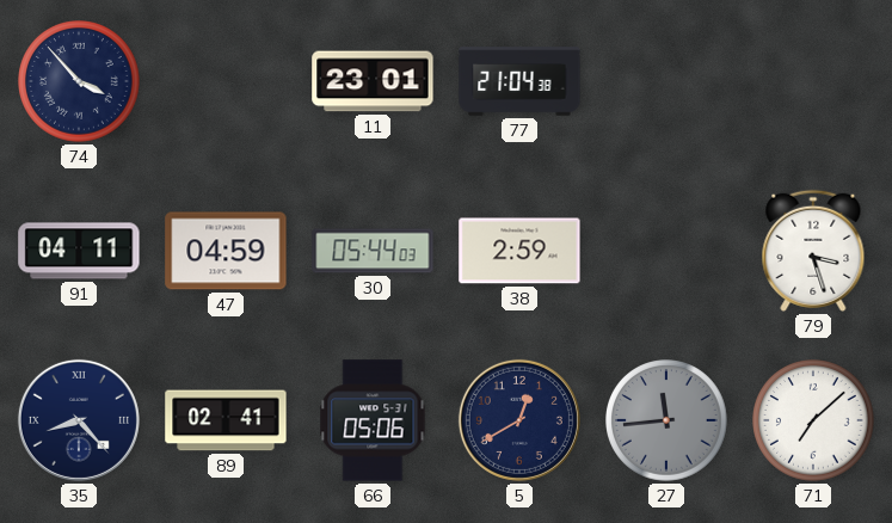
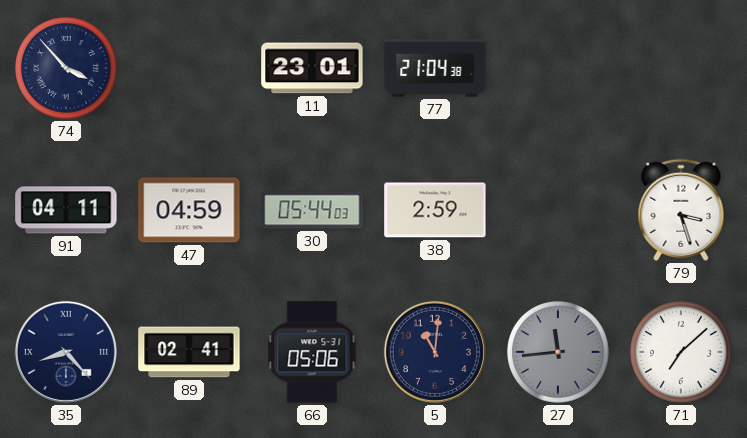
5: 12:40 -> 11:01
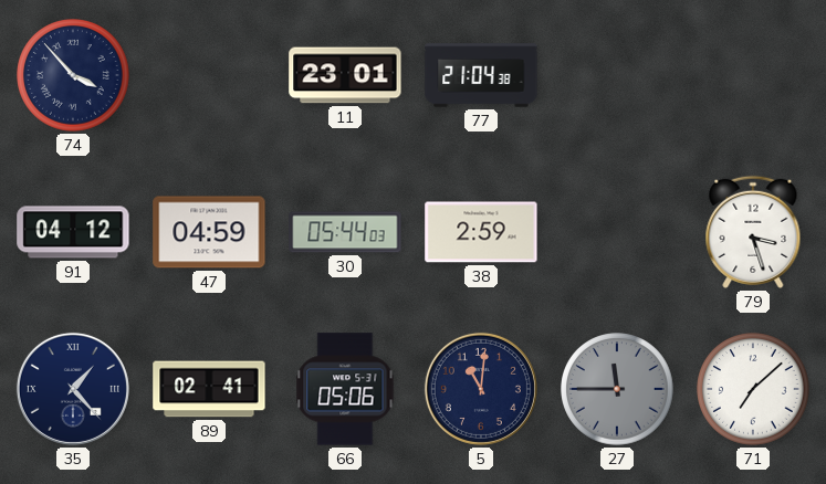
91: 04:11 -> 04:12
35: 8:23 -> 1:23
27: 11:44 -> 11:45
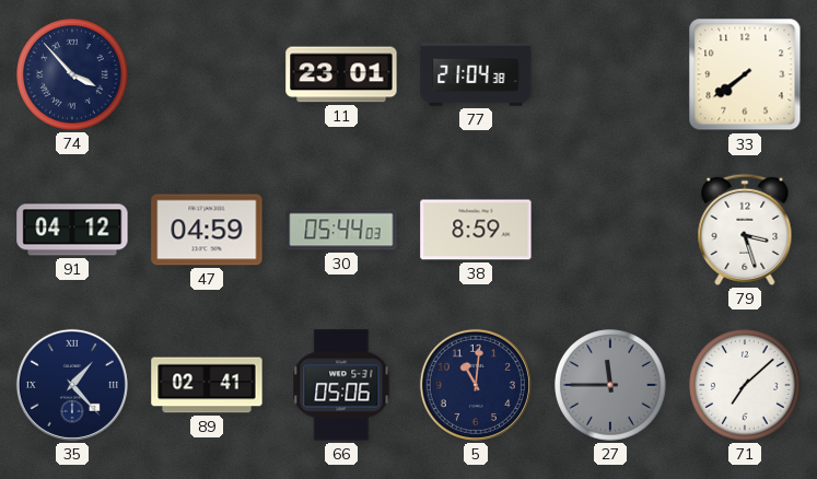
33: none -> 7:39
38: 2:59 -> 8:59
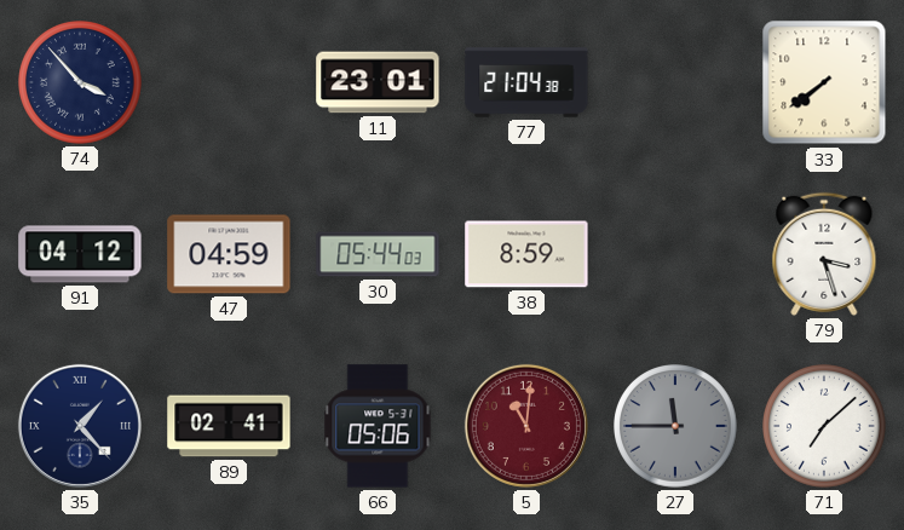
5 dial: navy -> burgundy
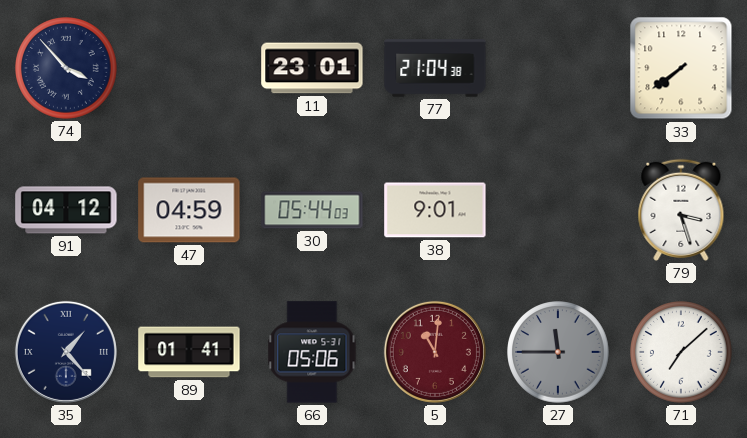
38: 8:59 -> 9:01
89: 02:41 -> 01:41
